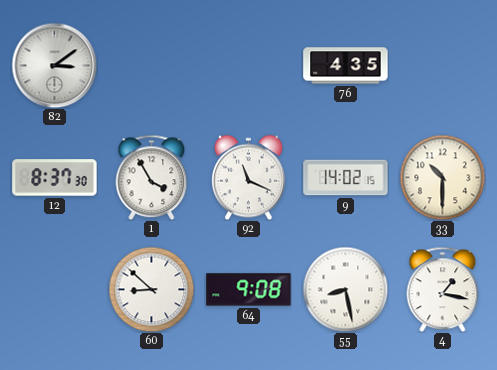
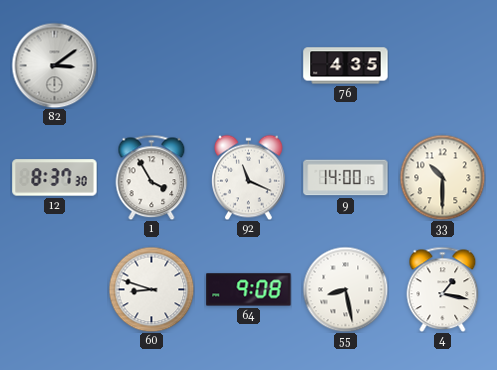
9: 14:02 -> 14:00
60: 8:52 -> 8:48
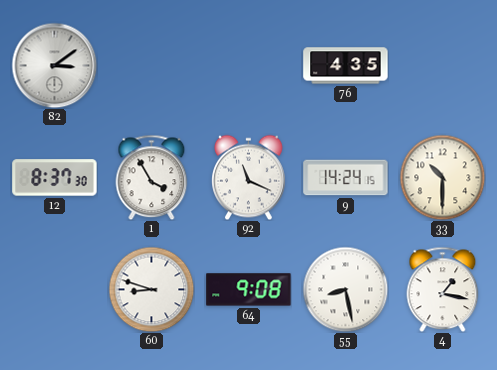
9: 14:00 -> 14:24
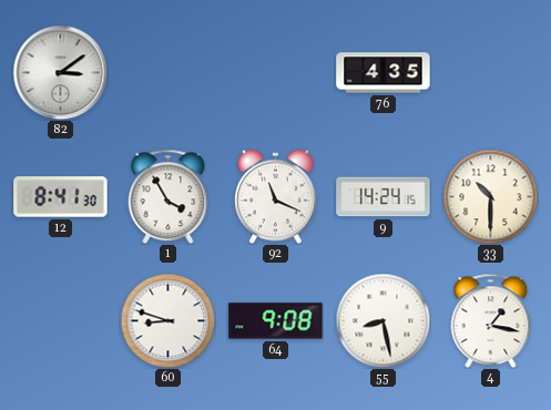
12: 8:37 -> 8:41
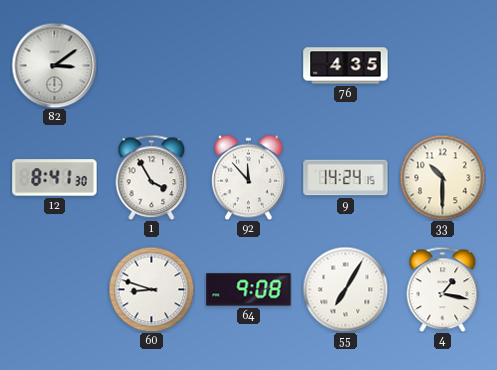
92: 11:19 -> 11:53
55: 8:28 -> 7:05
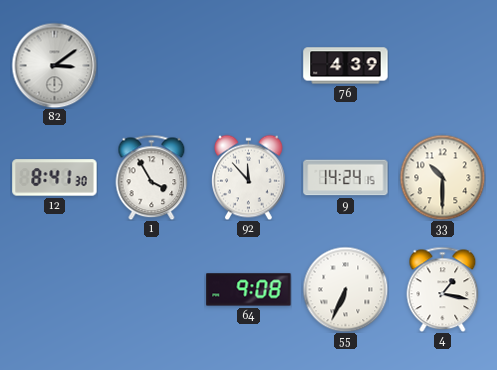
76: 4:35 -> 4:39
60: 8:48 -> none
55: 7:05 -> 6:34
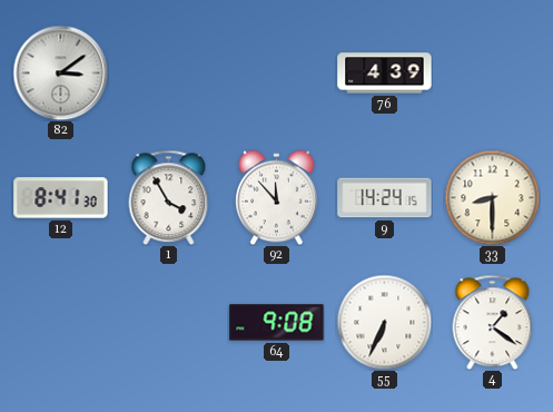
33: 10:30 -> 8:30
4: 1:17 -> 1:21
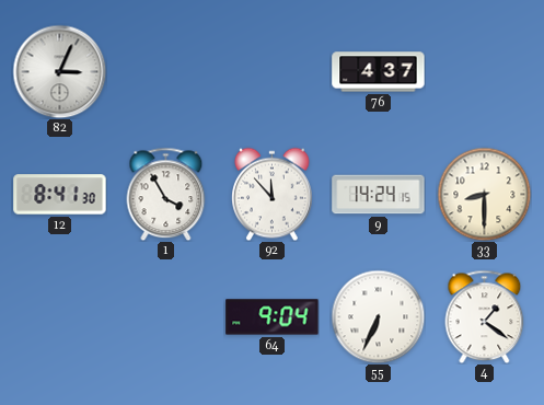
82: 3:09 -> 3:04
76: 4:39 -> 4:37
64: 9:08 -> 9:04
